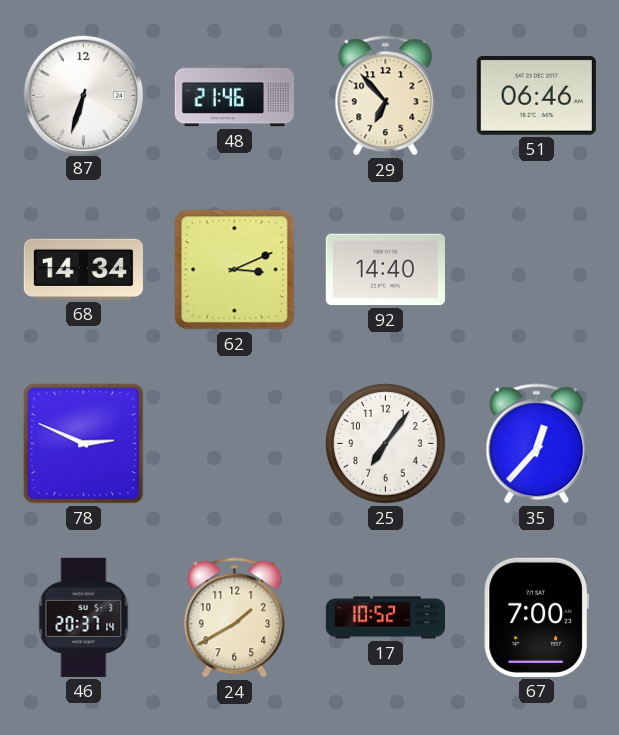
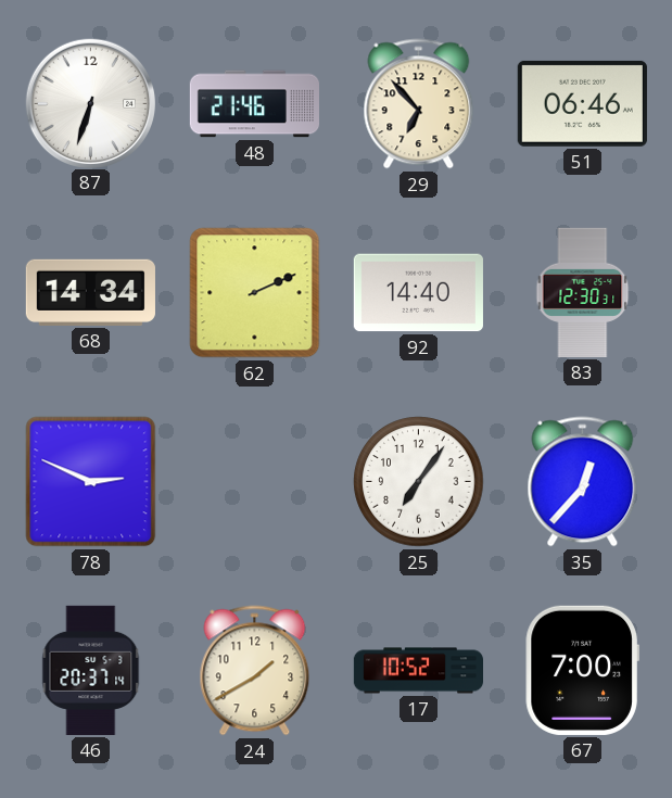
62: 3:11 -> 2:11
83: none -> 12:30
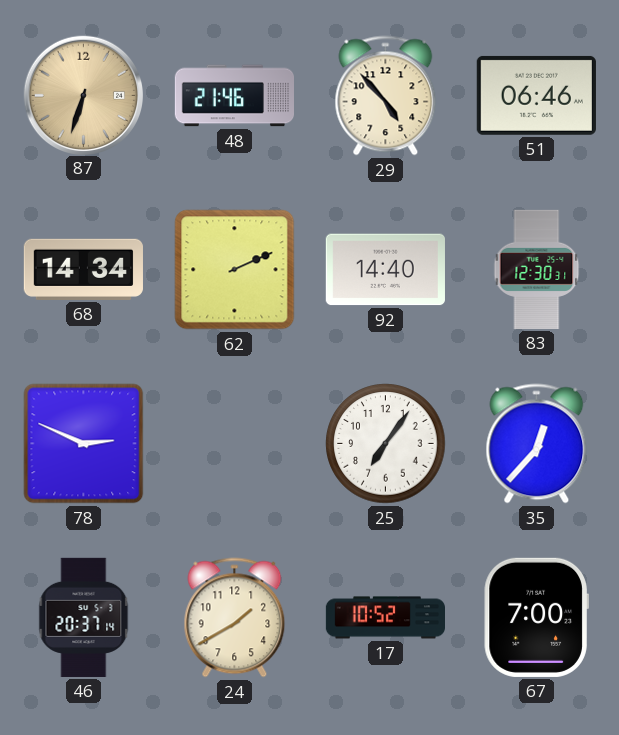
87 dial: white -> champagne
29: 6:53 -> 4:53
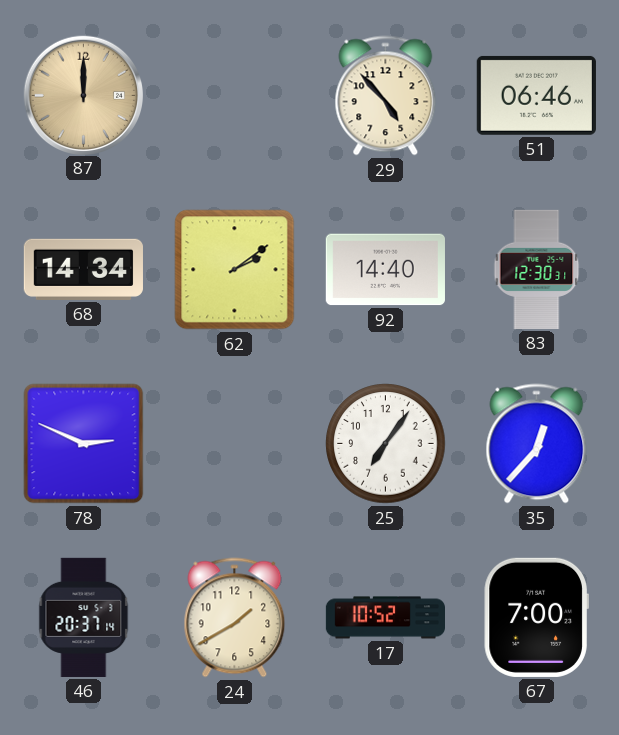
87: 6:33 -> 12:00
48: 21:46 -> none
62: 2:11 -> 2:09
